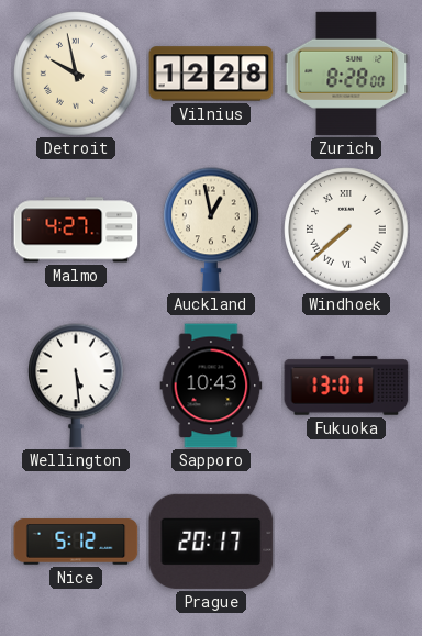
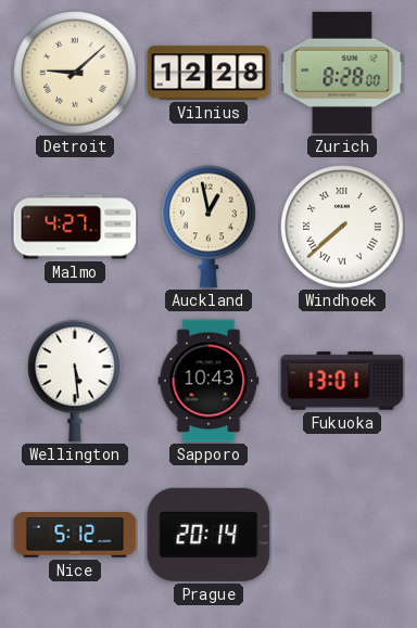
Detroit: 9:58 -> 9:08
Prague: 20:17 -> 20:14
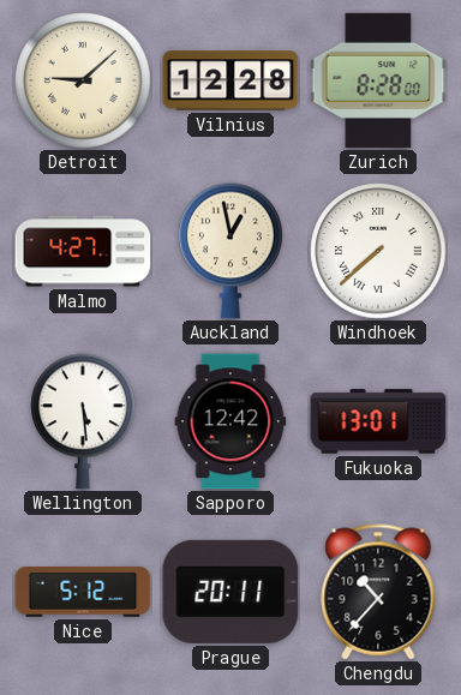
Sapporo: 10:43 -> 12:42
Prague: 20:14 -> 20:11
Chengdu: none -> 10:37
